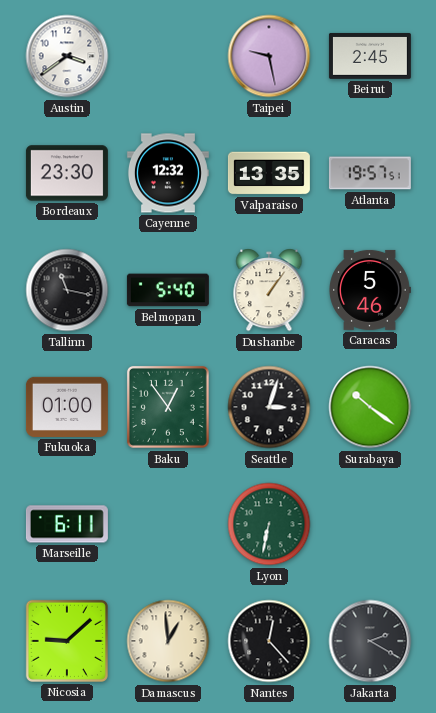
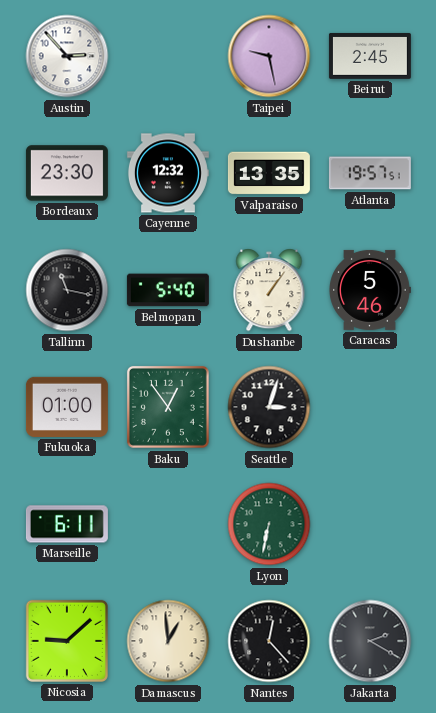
Austin: 3:39 -> 2:53
Surabaya: 10:21 -> none
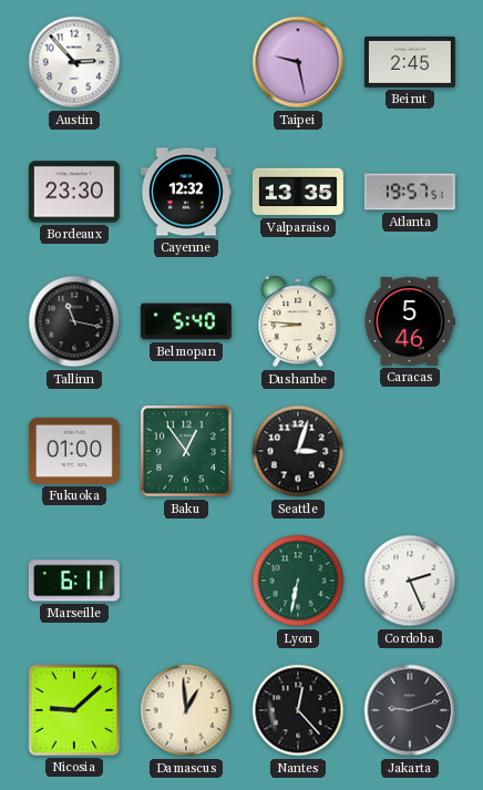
Dushanbe: 1:06 -> 8:46
Cordoba: none -> 2:26
Jakarta: 2:20 -> 9:12
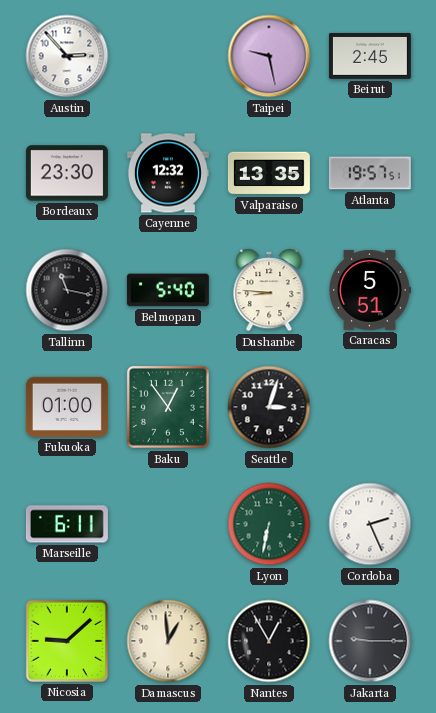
Caracas: 5:46 -> 5:51
Nantes: 12:23 -> 12:55
Jakarta: 9:12 -> 9:15
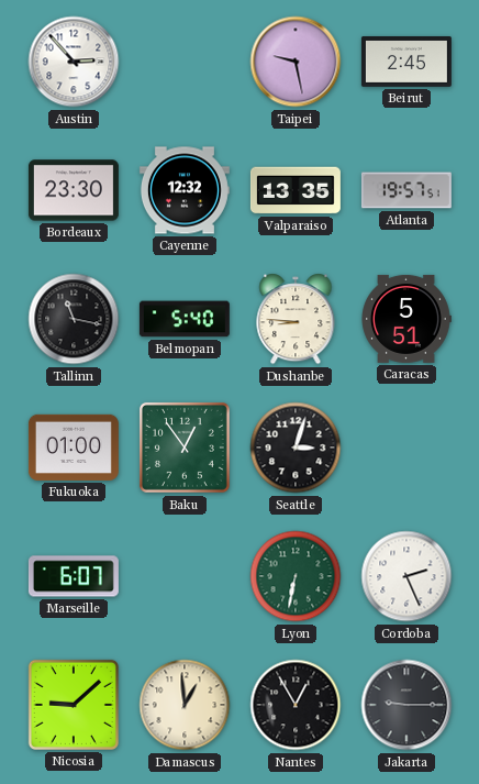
Marseille: 6:11 -> 6:07
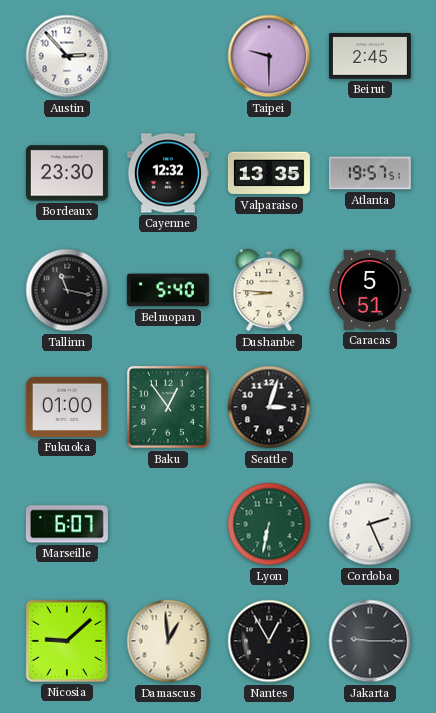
Taipei: 9:28 -> 9:30
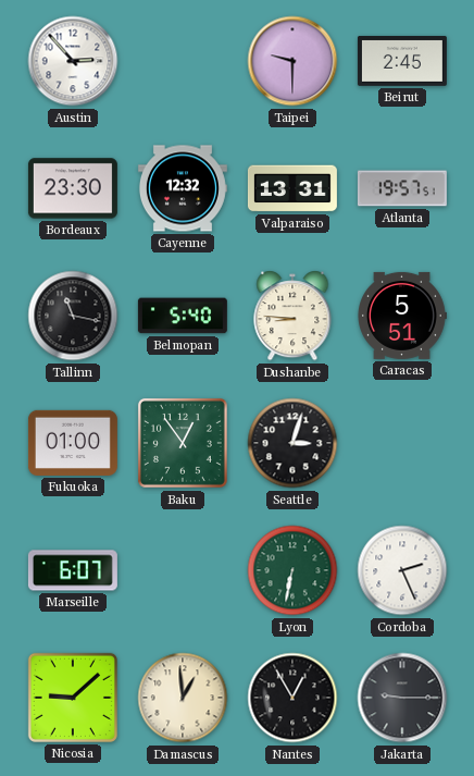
Valparaiso: 13:35 -> 13:31
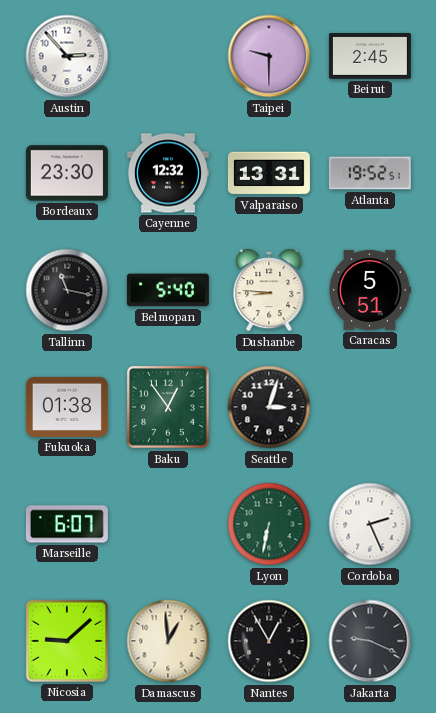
Atlanta: 19:57 -> 19:52
Fukuoka: 01:00 -> 01:38
Jakarta: 9:15 -> 9:19
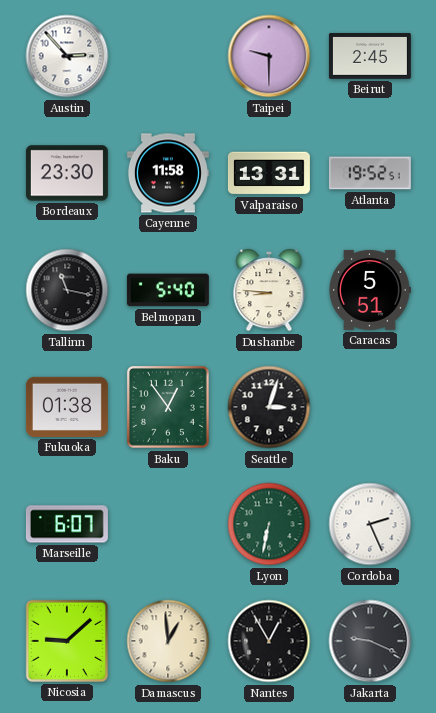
Cayenne: 12:32 -> 11:58
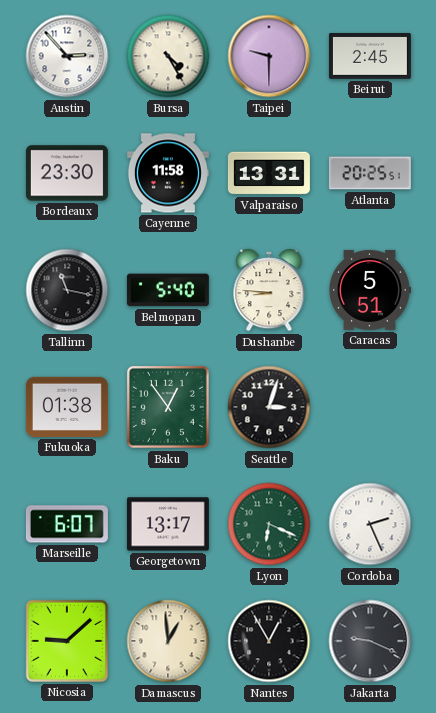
Bursa: none -> 4:25
Atlanta: 19:52 -> 20:25
Georgetown: none -> 13:17
Lyon: 6:32 -> 6:19
